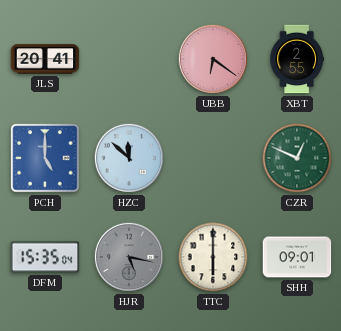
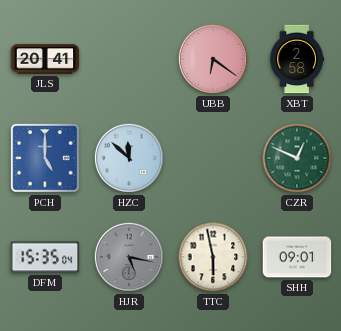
XBT: 2:55 -> 2:58
TTC: 6:00 -> 5:58
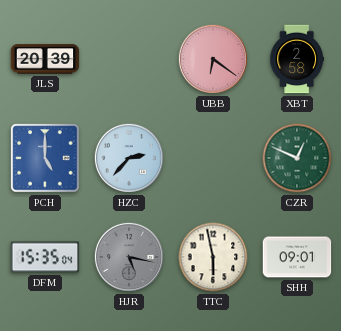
JLS: 20:41 -> 20:39
HZC: 11:52 -> 2:37
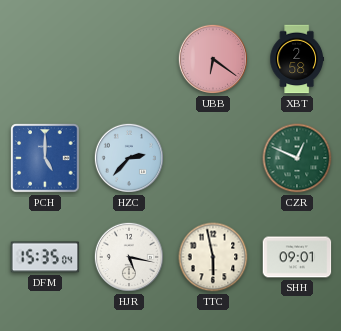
JLS: 20:39 -> none
HJR dial: grey -> white
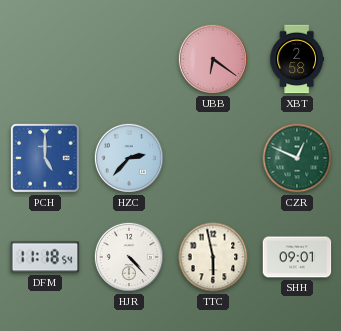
DFM: 15:35 -> 11:18
HJR: 5:17 -> 4:23
